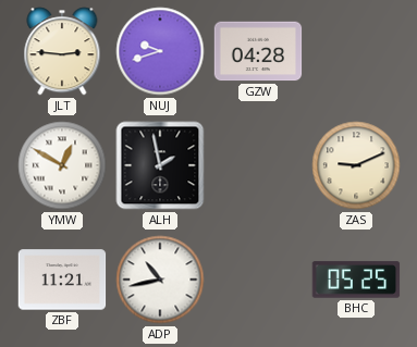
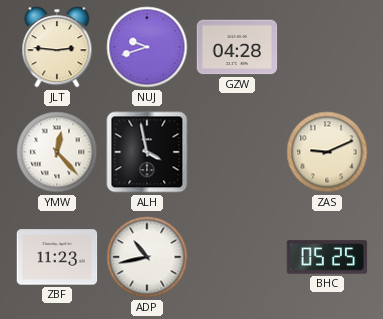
YMW: 12:50 -> 12:23
ALH: 1:58 -> 3:58
ZBF: 11:21 -> 11:23
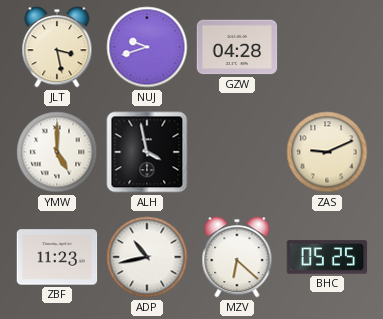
JLT: 2:46 -> 3:28
YMW: 12:23 -> 5:00
MZV: none -> 6:22
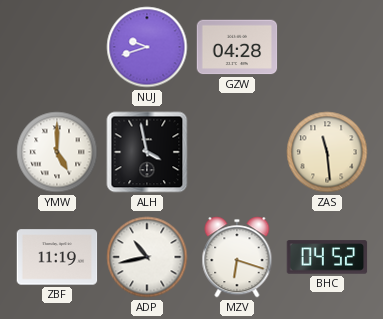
JLT: 3:28 -> none
ZAS: 9:11 -> 11:29
ZBF: 11:23 -> 11:19
MZV: 6:22 -> 6:18
BHC: 05:25 -> 04:52
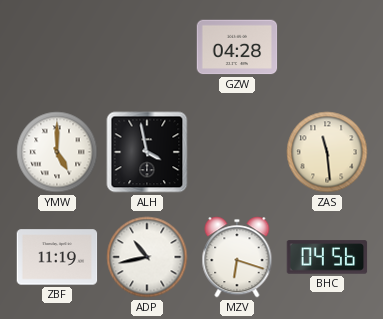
NUJ: 9:42 -> none
BHC: 04:52 -> 04:56
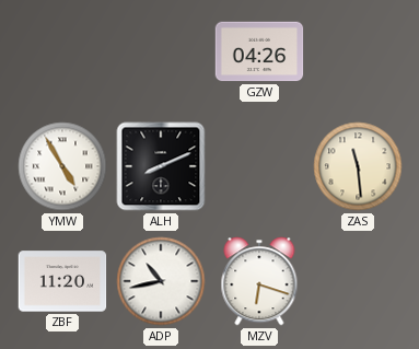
GZW: 04:28 -> 04:26
YMW: 5:00 -> 4:55
ALH: 3:58 -> 8:11
ZBF: 11:19 -> 11:20
BHC: 04:56 -> none
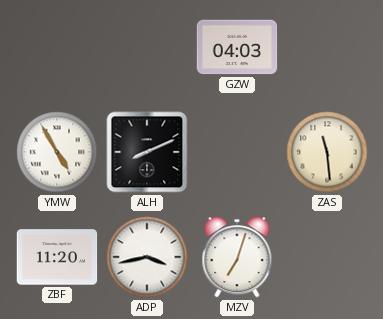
GZW: 04:26 -> 04:03
ADP: 10:43 -> 3:43
MZV: 6:18 -> 7:03
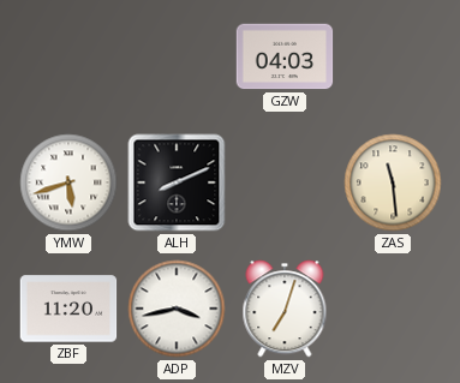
YMW: 4:55 -> 5:42
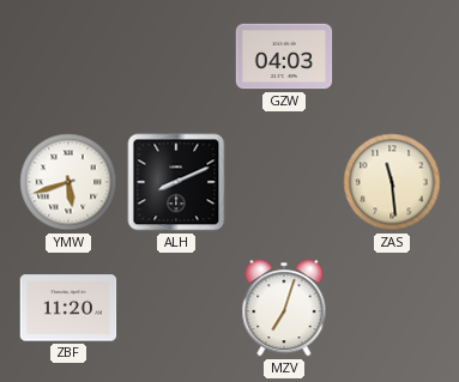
ADP: 3:43 -> none
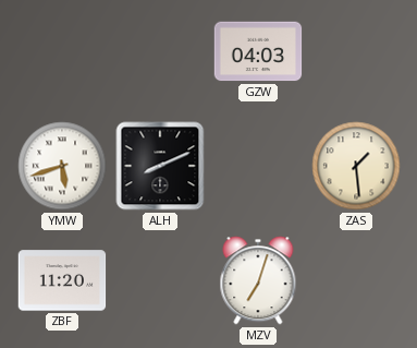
ZAS: 11:29 -> 1:29
